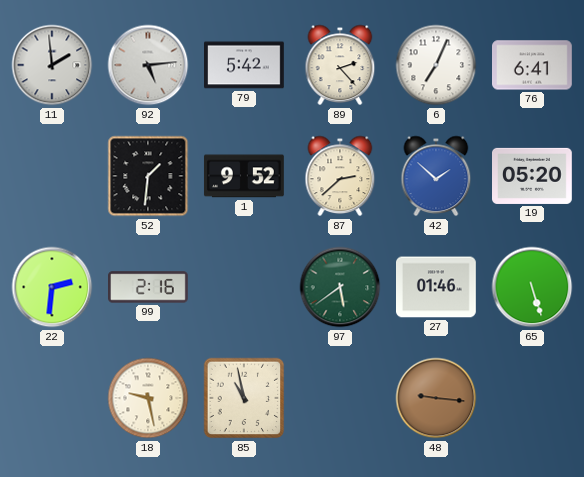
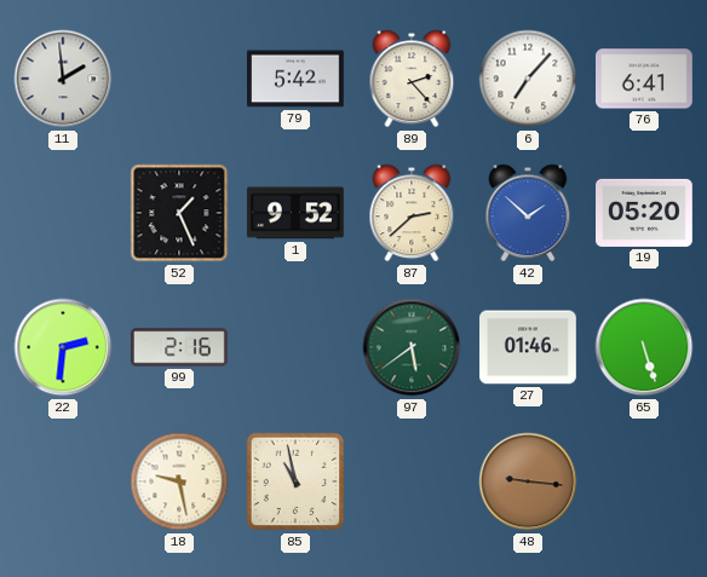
92: 5:14 -> none
6: 7:04 -> 7:07
52: 1:31 -> 1:26
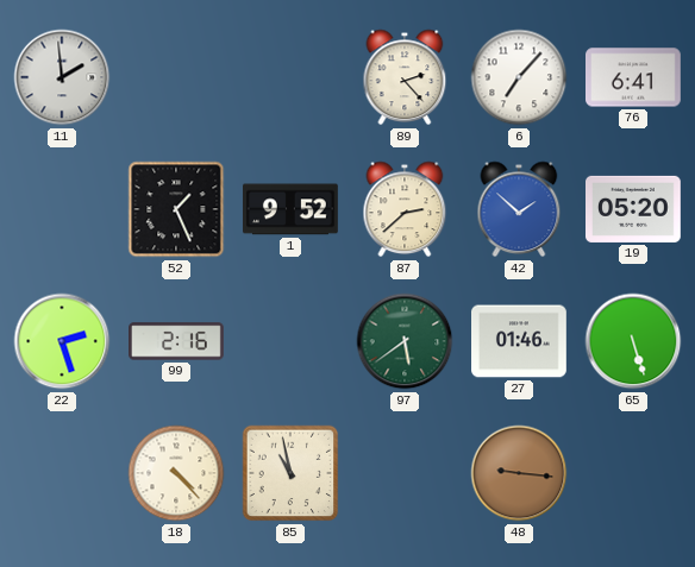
79: 5:42 -> none
22: 2:31 -> 2:27
18: 9:28 -> 4:23
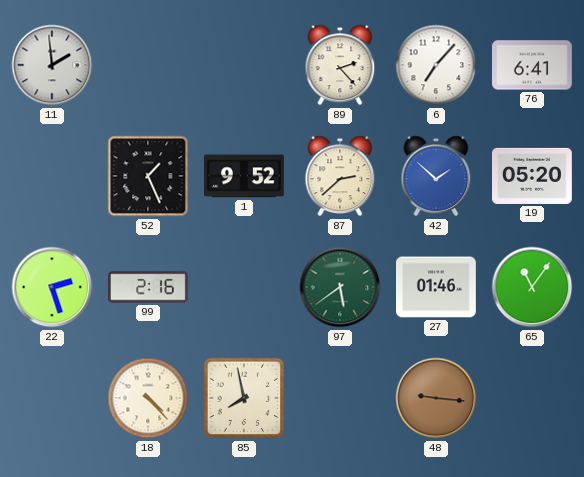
65: 5:27 -> 11:06
85: 10:58 -> 7:58
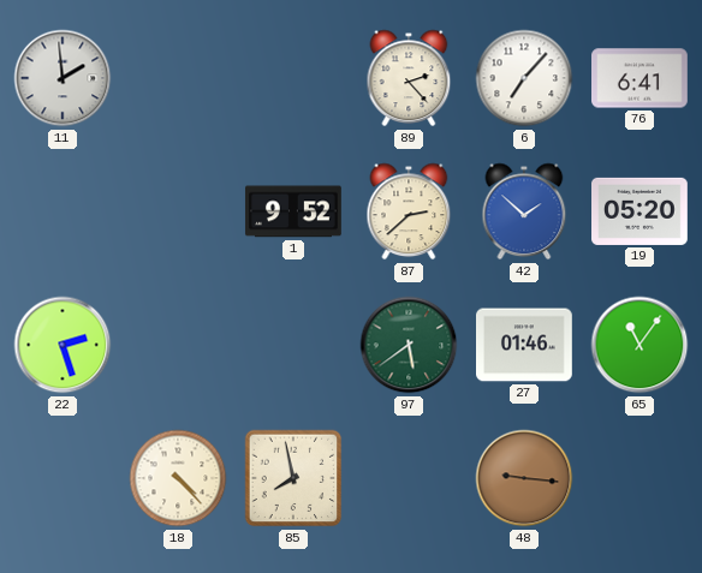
52: 1:26 -> none
99: 2:16 -> none
